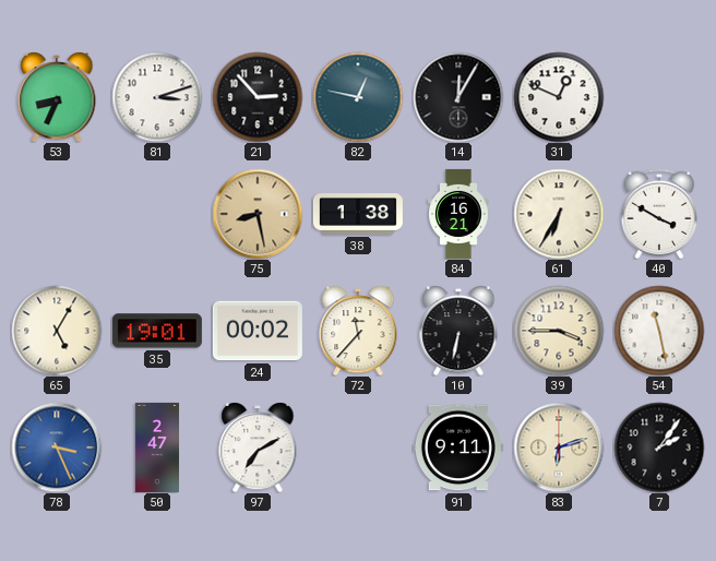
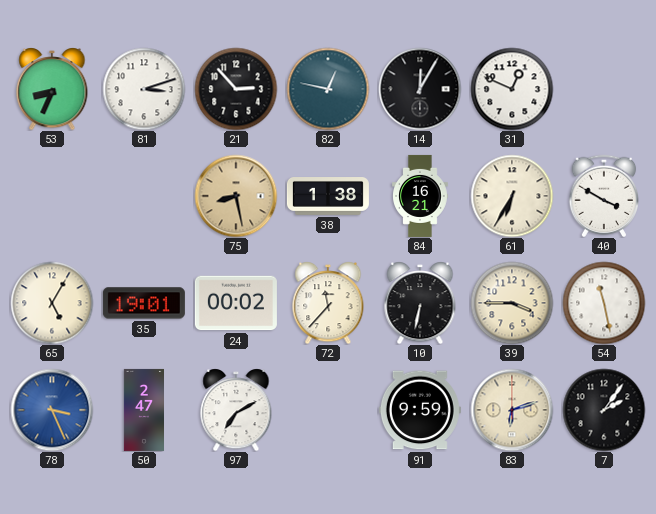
91: 9:11 -> 9:59
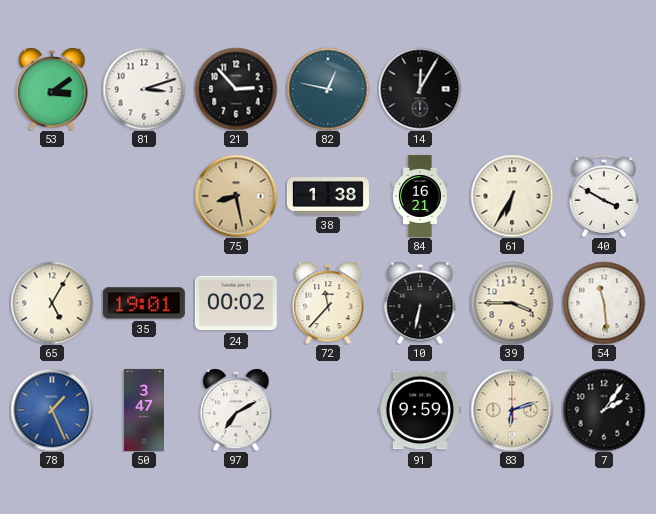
53: 8:34 -> 3:09
31: 12:49 -> none
54: 11:28 -> 11:29
78: 3:26 -> 1:26
50: 2:47 -> 3:47
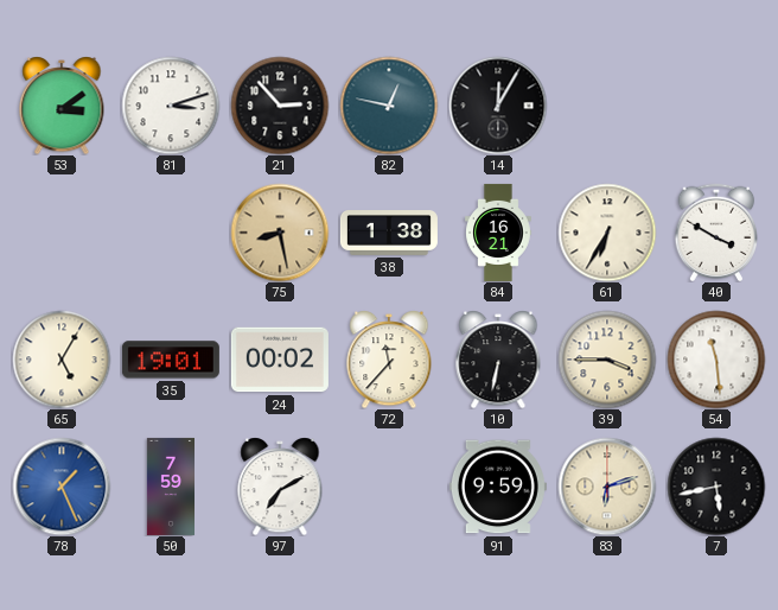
50: 3:47 -> 7:59
7: 2:06 -> 5:43
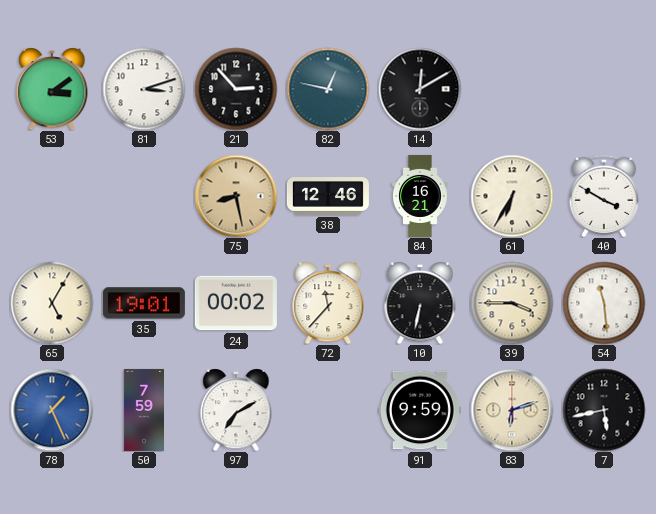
14: 12:05 -> 12:10
38: 1:38 -> 12:46
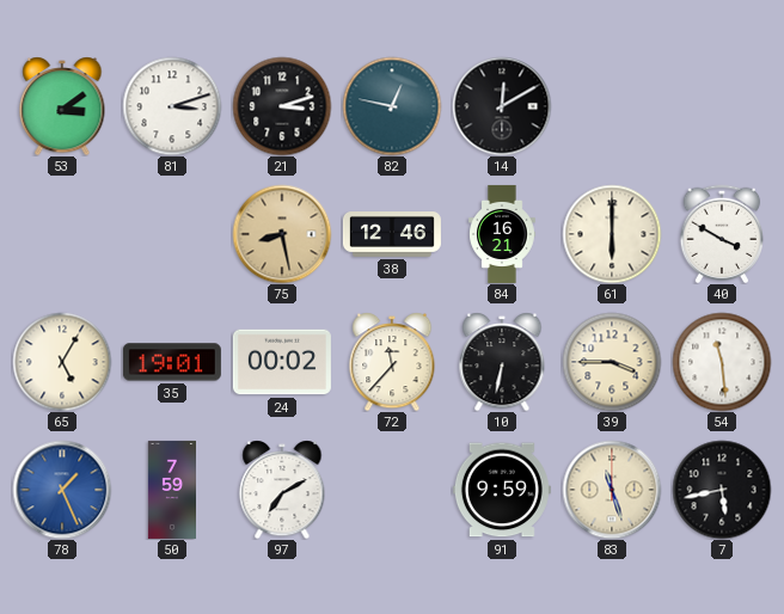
21: 2:53 -> 3:12
61: 6:35 -> 6:00
83: 6:12 -> 11:27
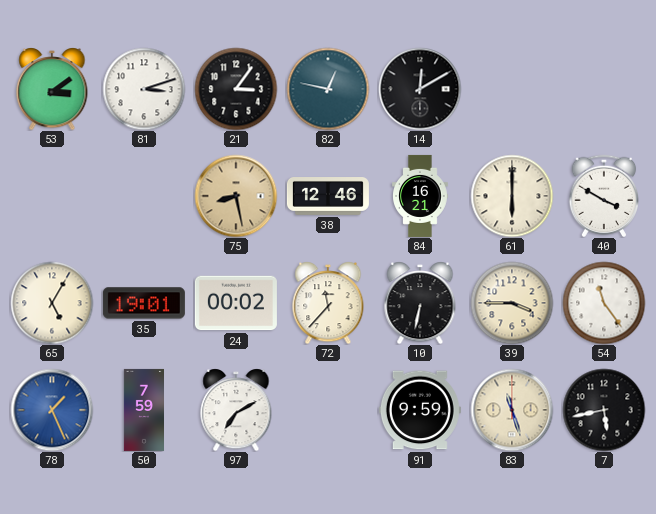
21: 3:12 -> 3:06
54: 11:29 -> 11:24
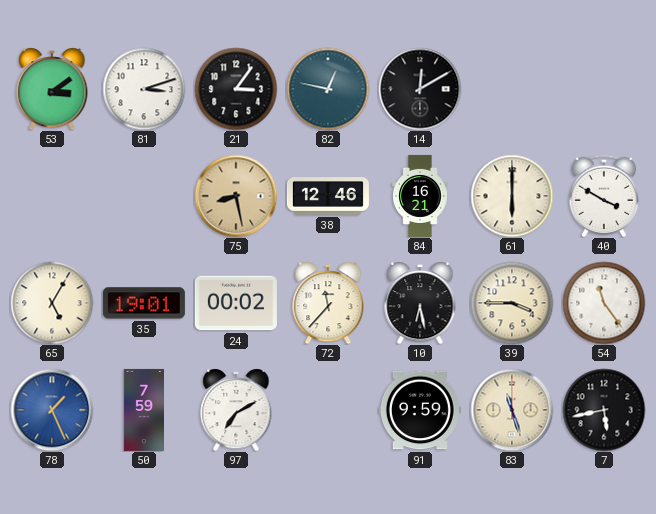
10: 6:32 -> 6:28
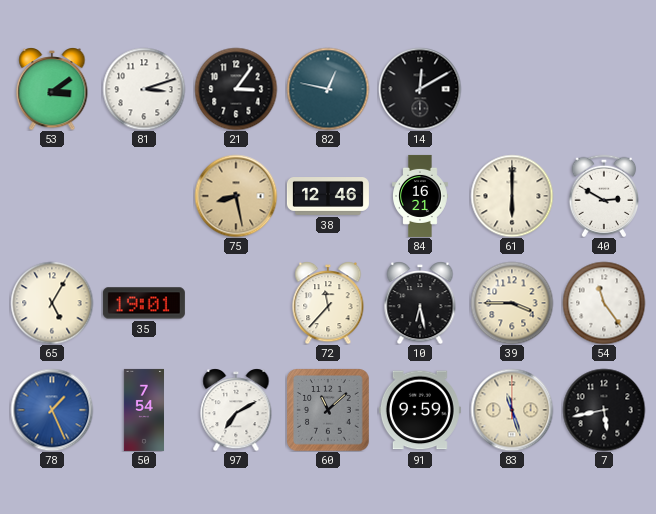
40: 3:50 -> 2:50
24: 00:02 -> none
50: 7:59 -> 7:54
60: none -> 11:08
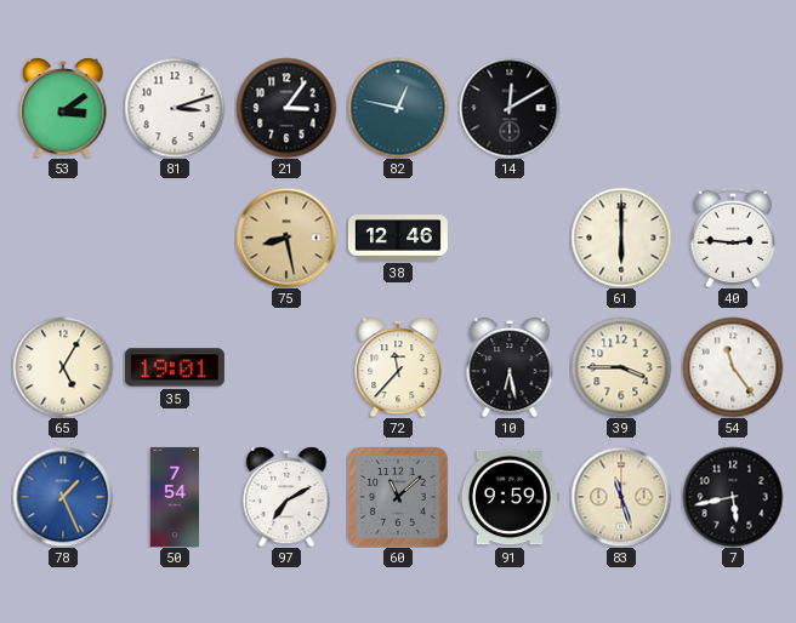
84: 16:21 -> none
40: 2:50 -> 2:46
